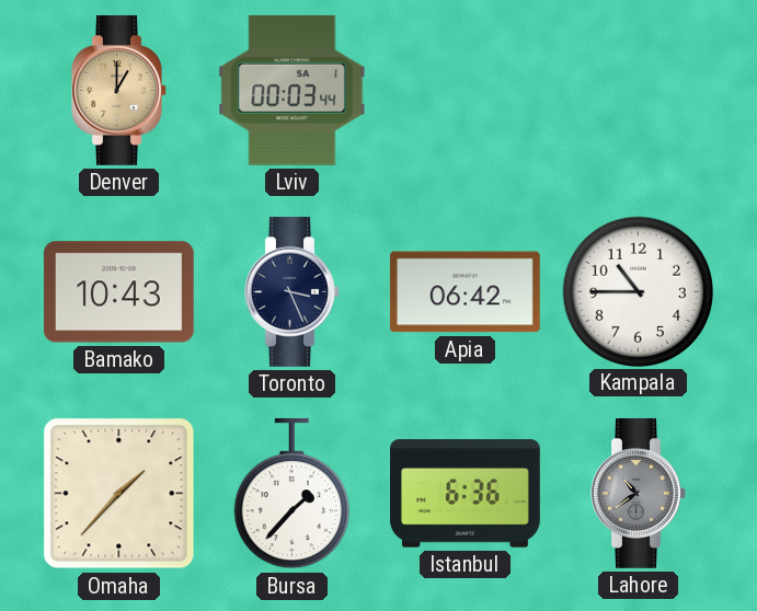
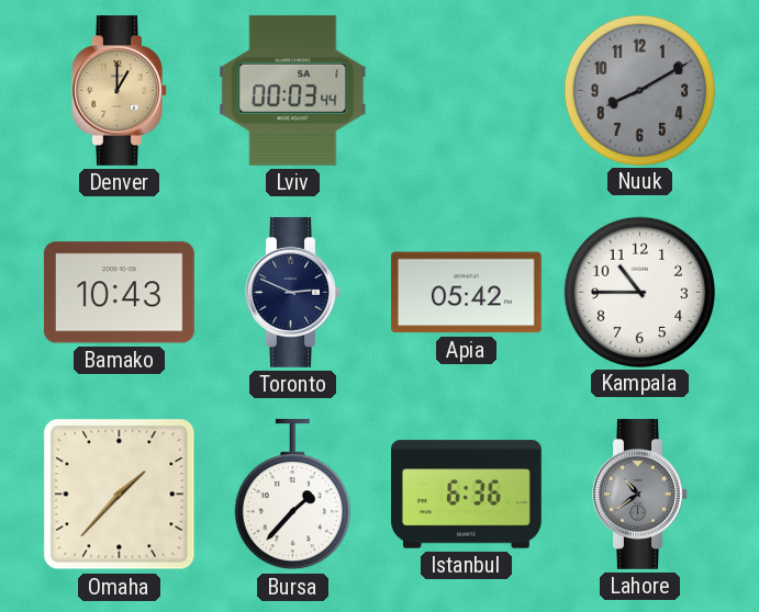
Nuuk: none -> 8:10
Toronto: 3:26 -> 2:49
Apia: 06:42 -> 05:42
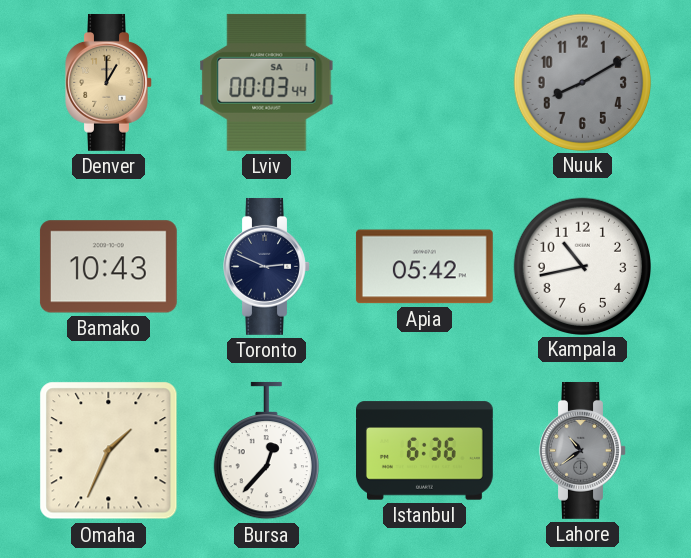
Kampala: 10:45 -> 10:43
Omaha: 1:37 -> 1:34
Bursa: 1:37 -> 12:37
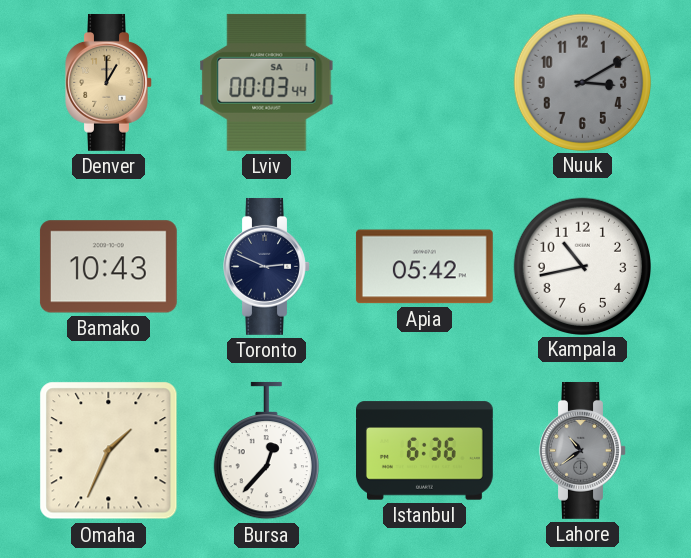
Nuuk: 8:10 -> 3:10
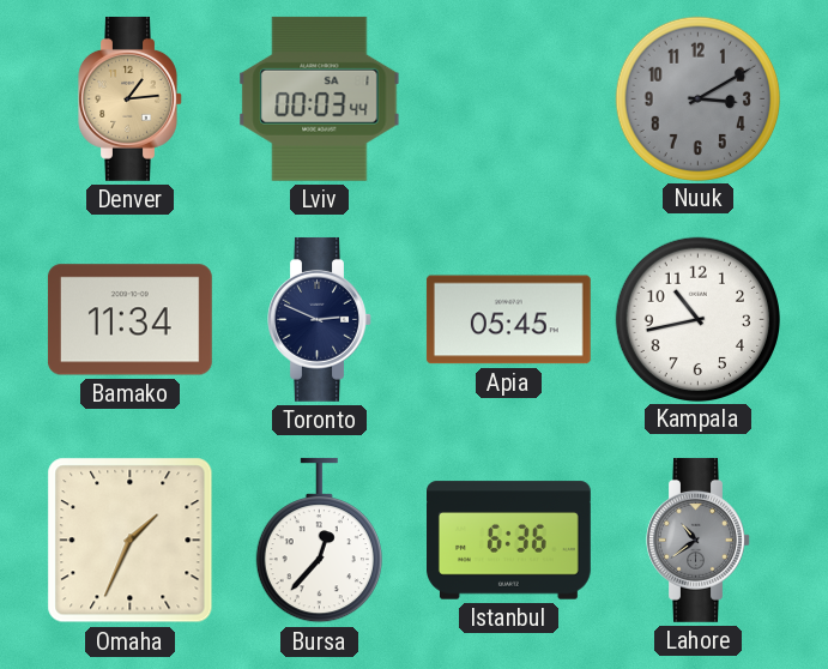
Denver: 1:00 -> 1:14
Bamako: 10:43 -> 11:34
Apia: 05:42 -> 05:45
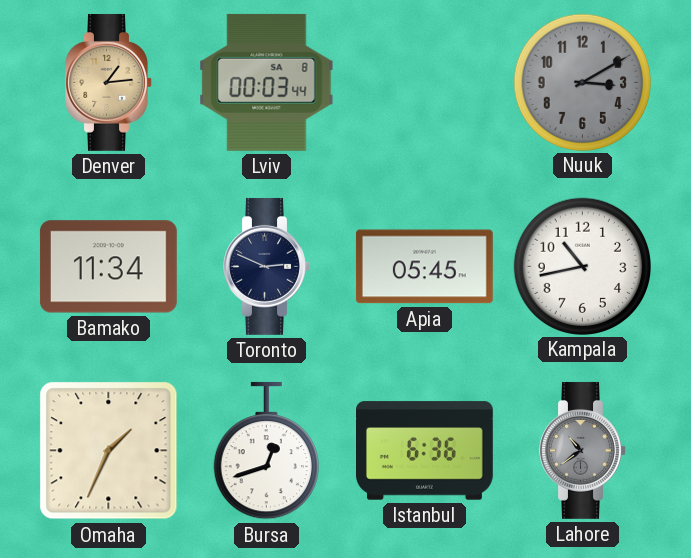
Lviv date: SA 1 -> SA 8
Bursa: 12:37 -> 12:42
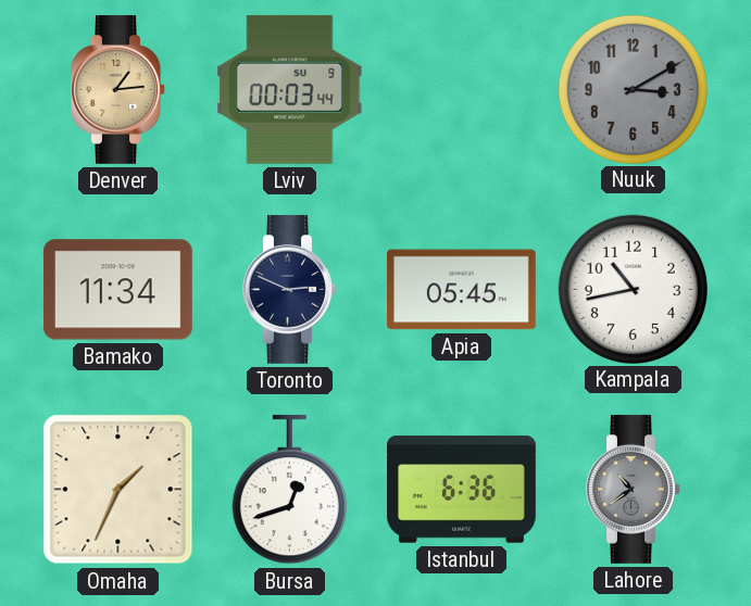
Lviv date: SA 8 -> SU 9
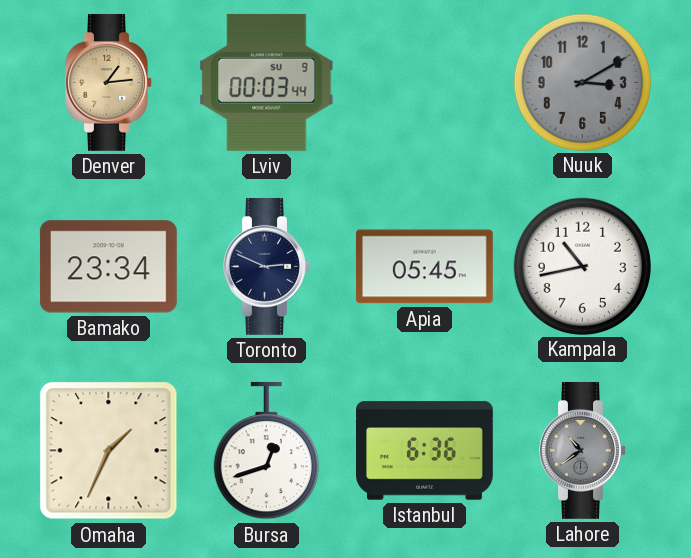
Bamako: 11:34 -> 23:34
